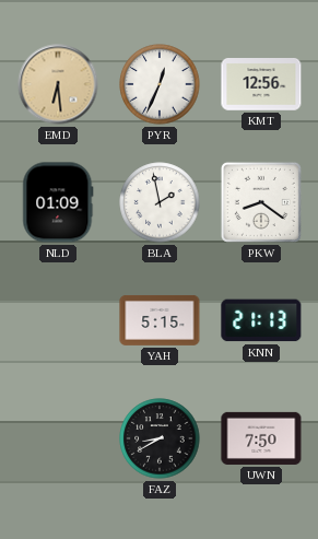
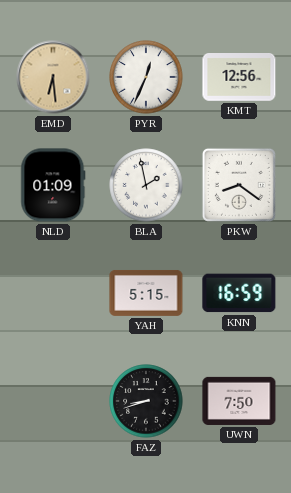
KNN: 21:13 -> 16:59
FAZ: 8:40 -> 8:42
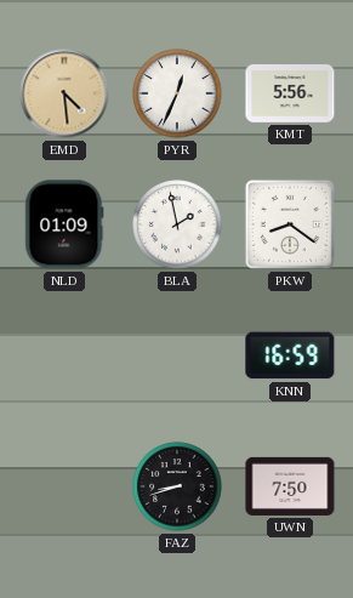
EMD: 6:29 -> 4:29
KMT: 12:56 -> 5:56
YAH: 5:15 -> none
